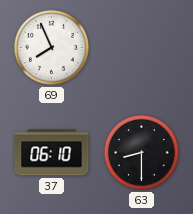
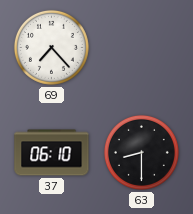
69: 7:56 -> 7:23
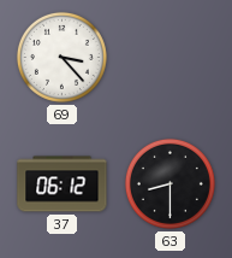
69: 7:23 -> 3:23
37: 06:10 -> 06:12
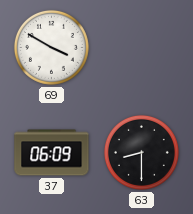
69: 3:23 -> 3:50
37: 06:12 -> 06:09
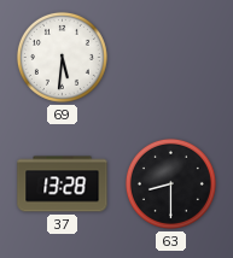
69: 3:50 -> 5:31
37: 06:09 -> 13:28
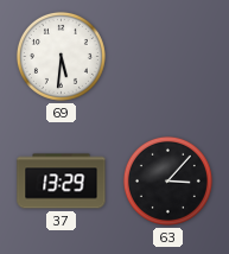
37: 13:28 -> 13:29
63: 8:30 -> 3:07
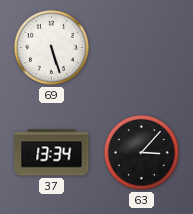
69: 5:31 -> 5:27
37: 13:29 -> 13:34
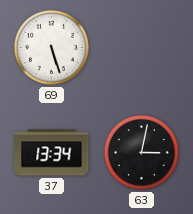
63: 3:07 -> 3:02
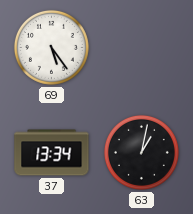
69: 5:27 -> 5:24
63: 3:02 -> 1:02
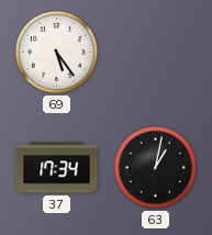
37: 13:34 -> 17:34
